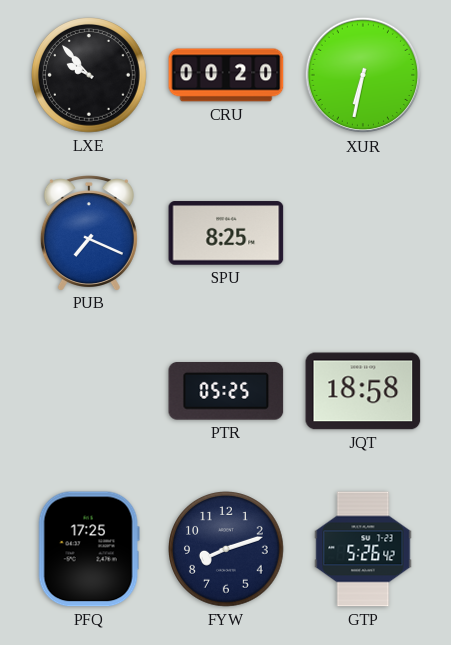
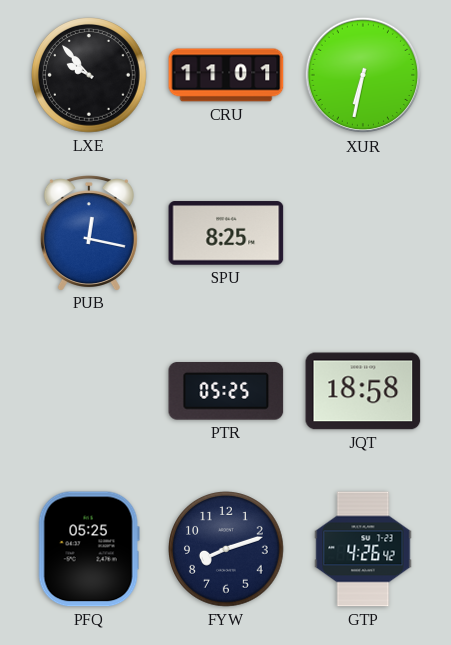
CRU: 00:20 -> 11:01
PUB: 7:19 -> 12:17
PFQ: 17:25 -> 05:25
GTP: 5:26 -> 4:26
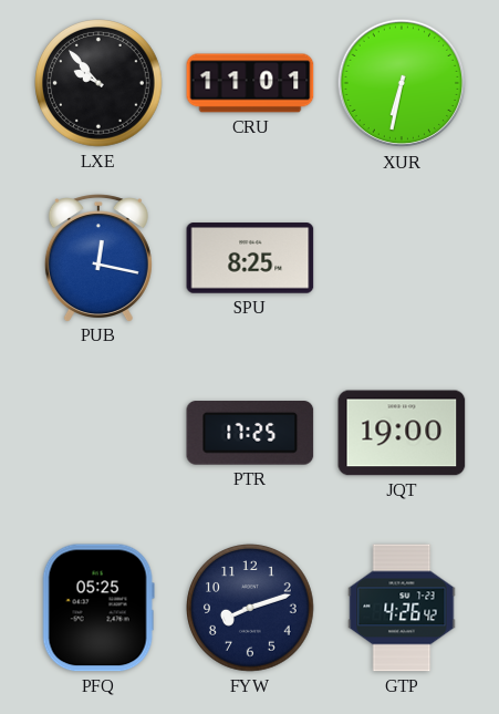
PTR: 05:25 -> 17:25
JQT: 18:58 -> 19:00
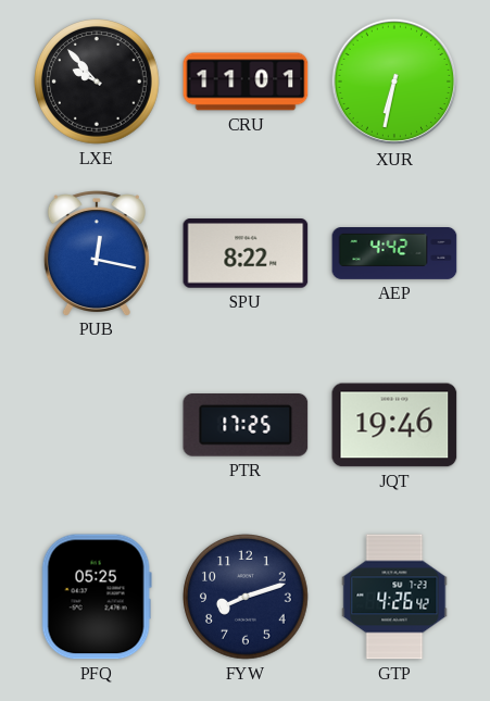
SPU: 8:25 -> 8:22
AEP: none -> 4:42
JQT: 19:00 -> 19:46
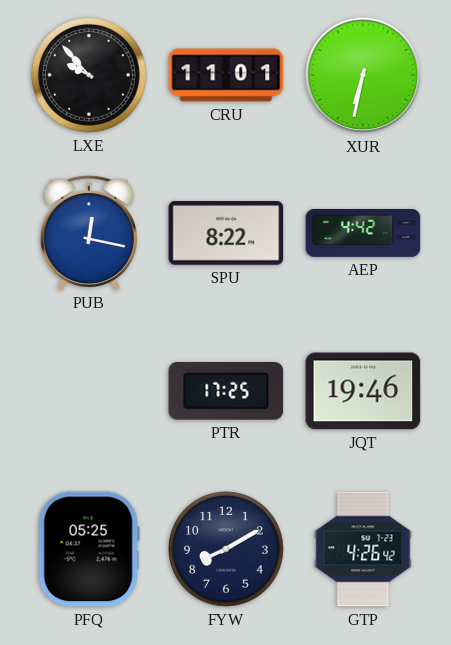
FYW: 8:12 -> 8:10
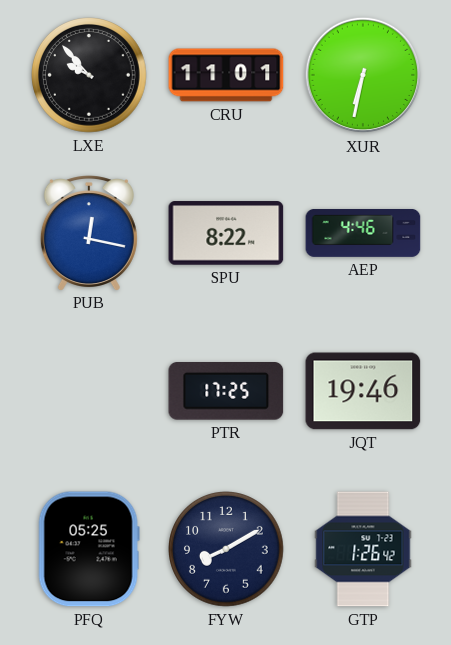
AEP: 4:42 -> 4:46
GTP: 4:26 -> 1:26
